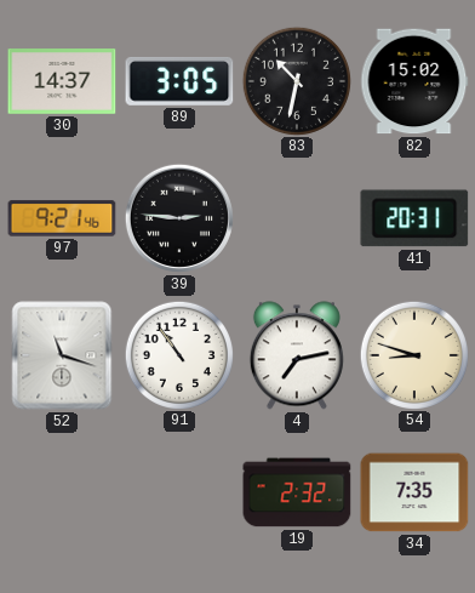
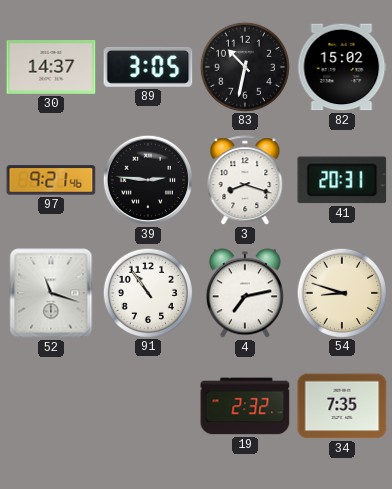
3: none -> 8:18
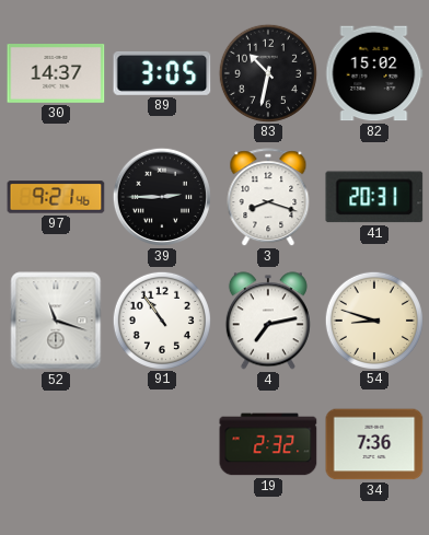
39: 2:46 -> 2:45
34: 7:35 -> 7:36
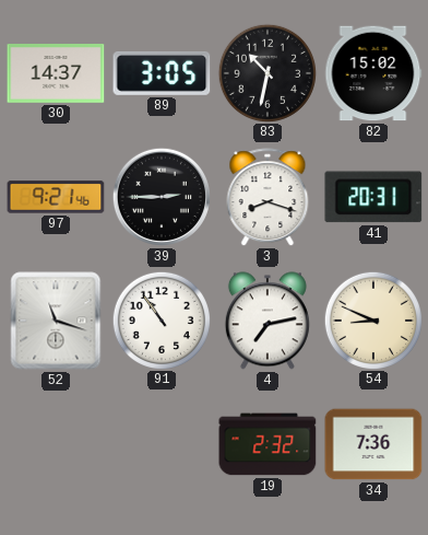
54: 8:48 -> 8:49
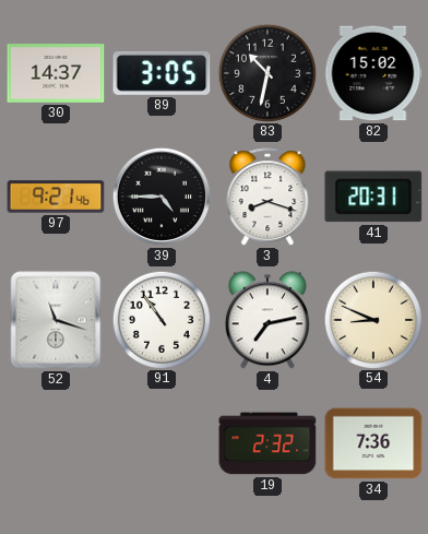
39: 2:45 -> 4:45
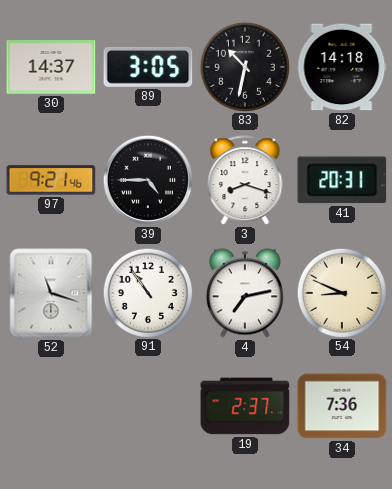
82: 15:02 -> 14:18
19: 2:32 -> 2:37
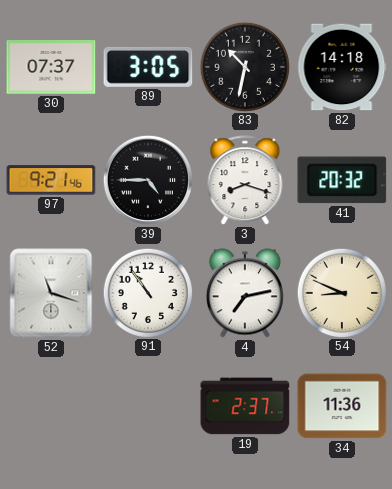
30: 14:37 -> 07:37
41: 20:31 -> 20:32
34: 7:36 -> 11:36
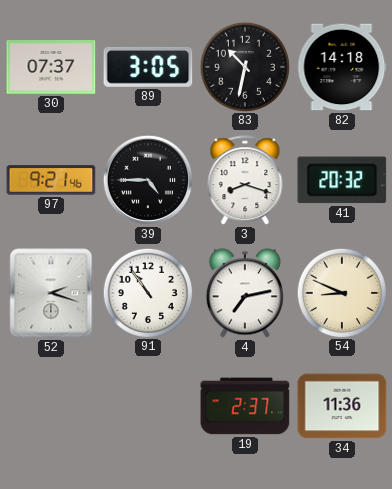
52: 11:18 -> 2:18
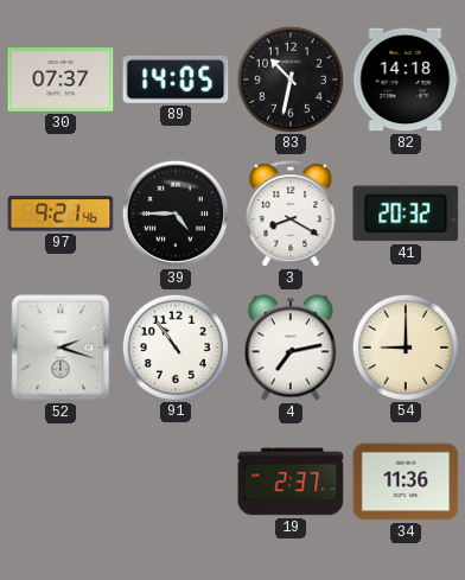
89: 3:05 -> 14:05
3: 8:18 -> 8:20
54: 8:49 -> 9:00
